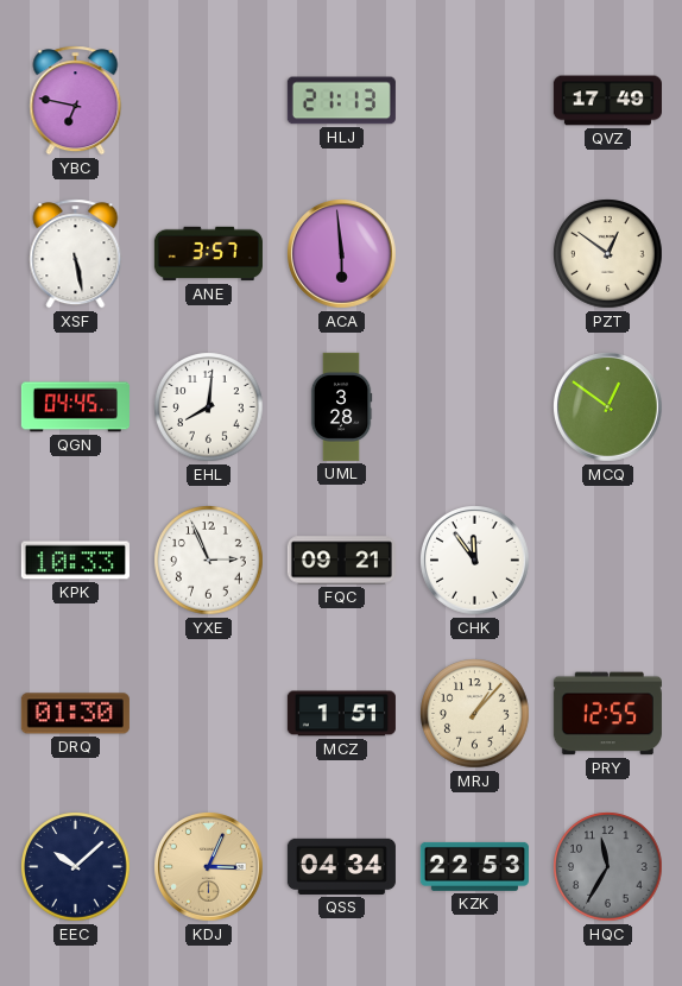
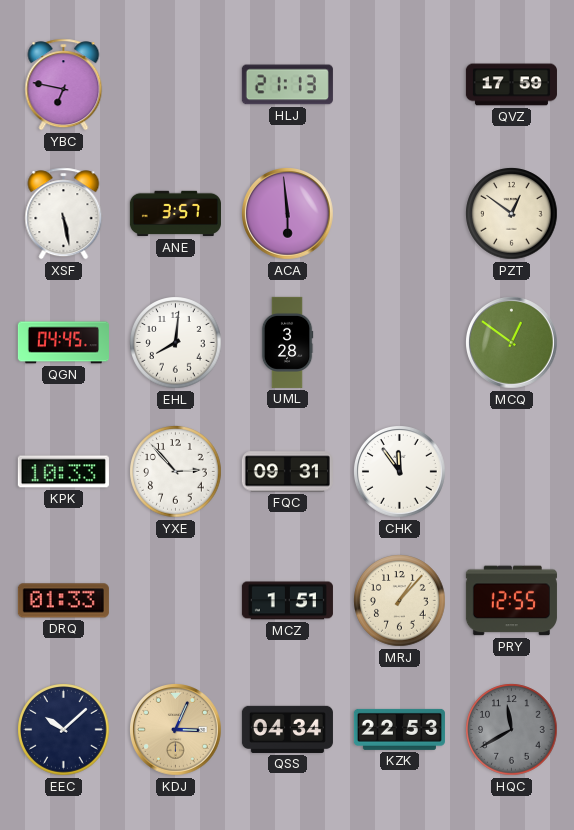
QVZ: 17:49 -> 17:59
YXE: 2:56 -> 2:53
FQC: 09:21 -> 09:31
DRQ: 01:30 -> 01:33
HQC: 11:35 -> 11:40
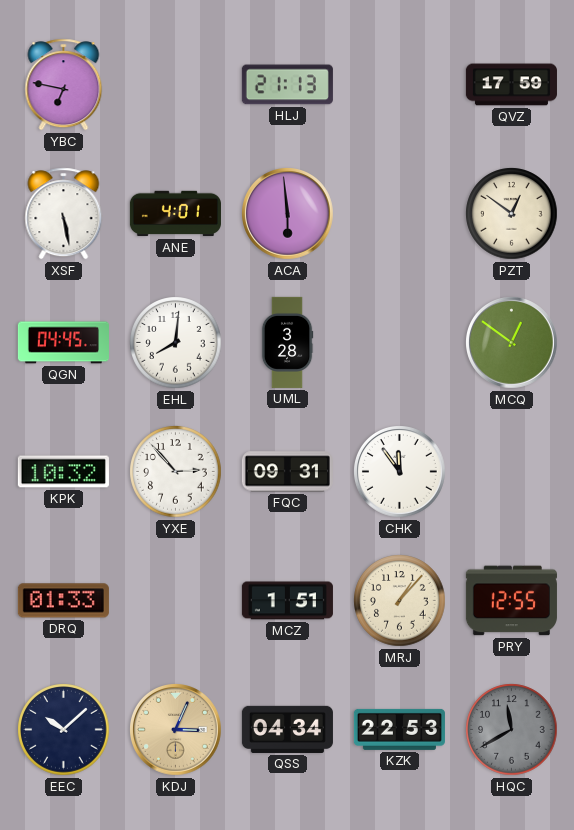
ANE: 3:57 -> 4:01
KPK: 10:33 -> 10:32
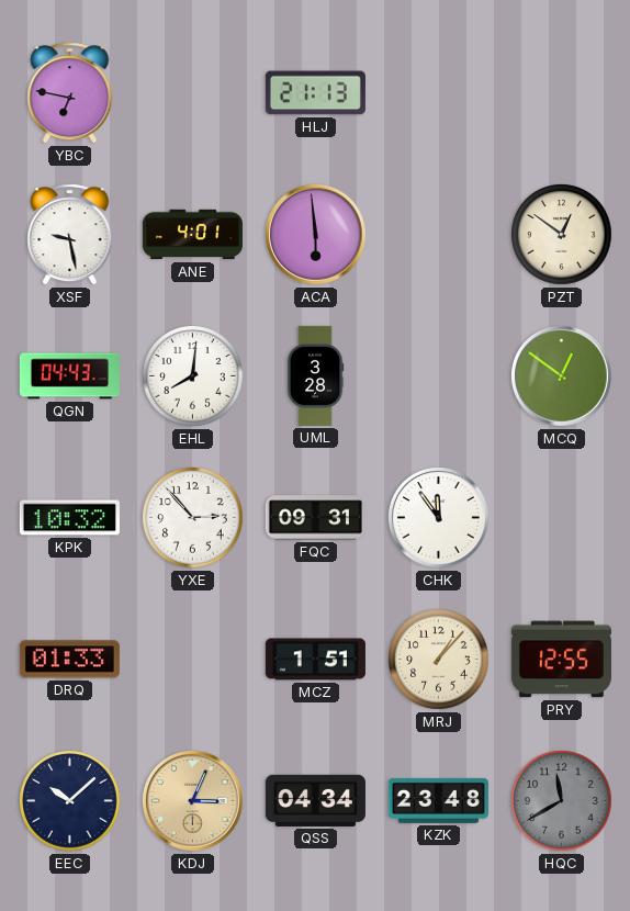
QVZ: 17:59 -> none
XSF: 5:28 -> 9:28
QGN: 04:45 -> 04:43
KZK: 22:53 -> 23:48
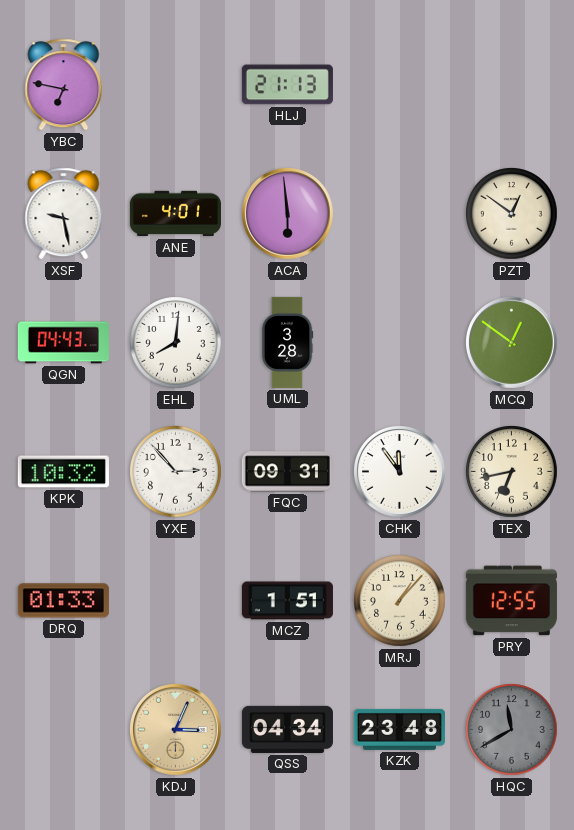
TEX: none -> 6:43
EEC: 10:08 -> none
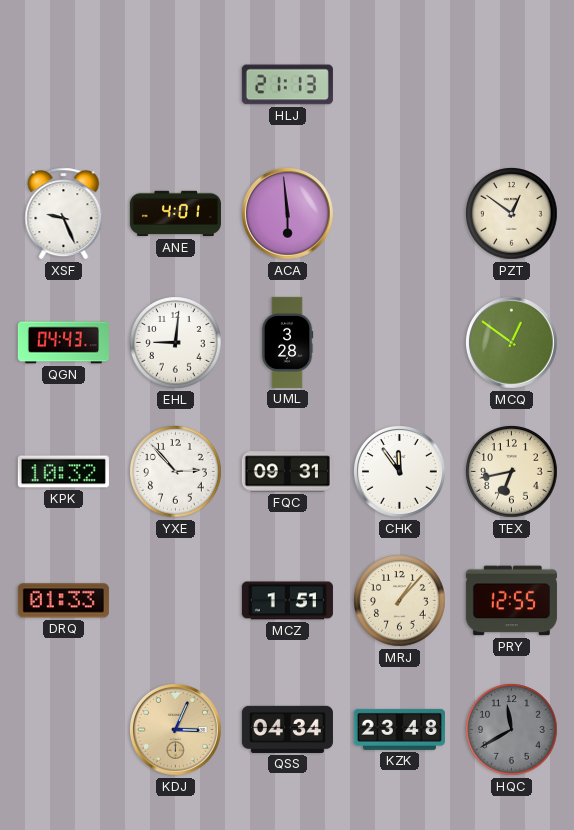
YBC: 6:47 -> none
XSF: 9:28 -> 9:26
EHL: 8:01 -> 9:01
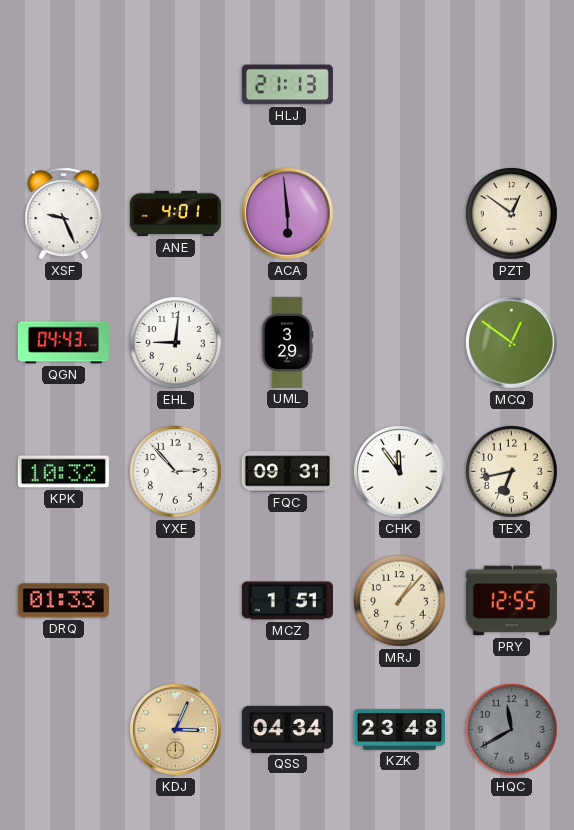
UML: 3:28 -> 3:29
